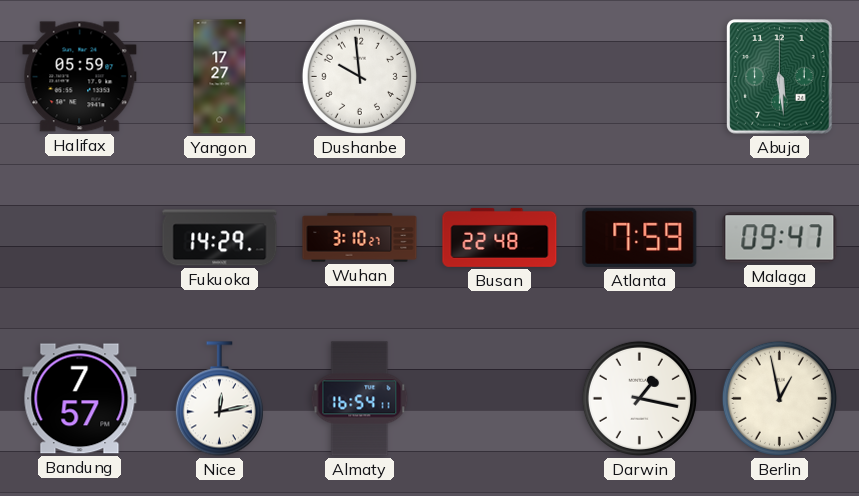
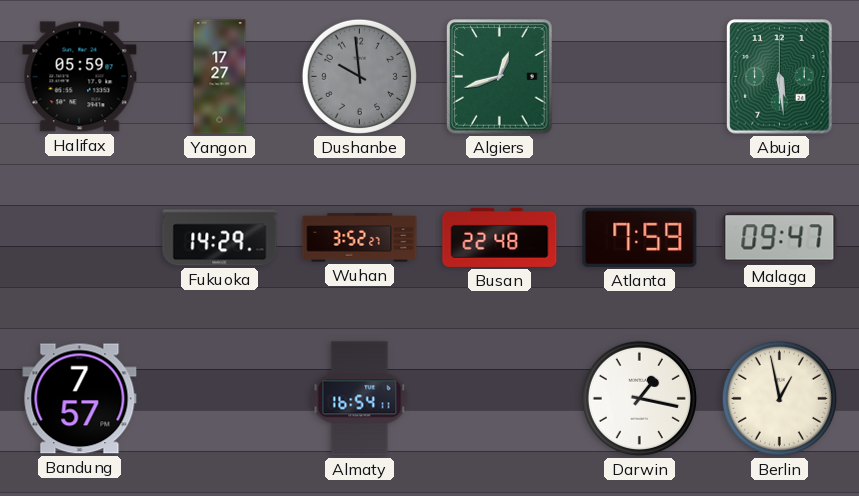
Dushanbe dial: white -> grey
Algiers: none -> 12:42
Wuhan: 3:10 -> 3:52
Nice: 12:13 -> none
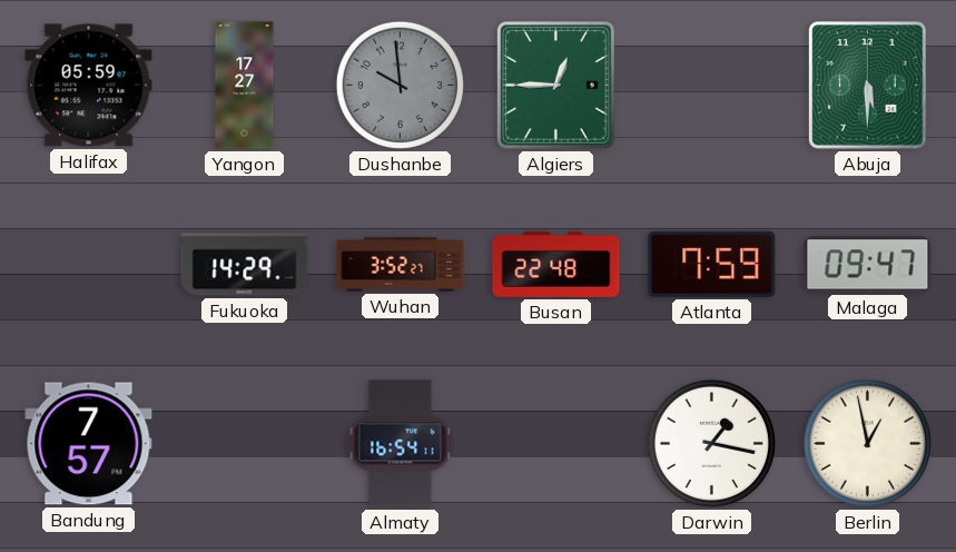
Algiers: 12:42 -> 12:45
Abuja: 5:29 -> 5:30
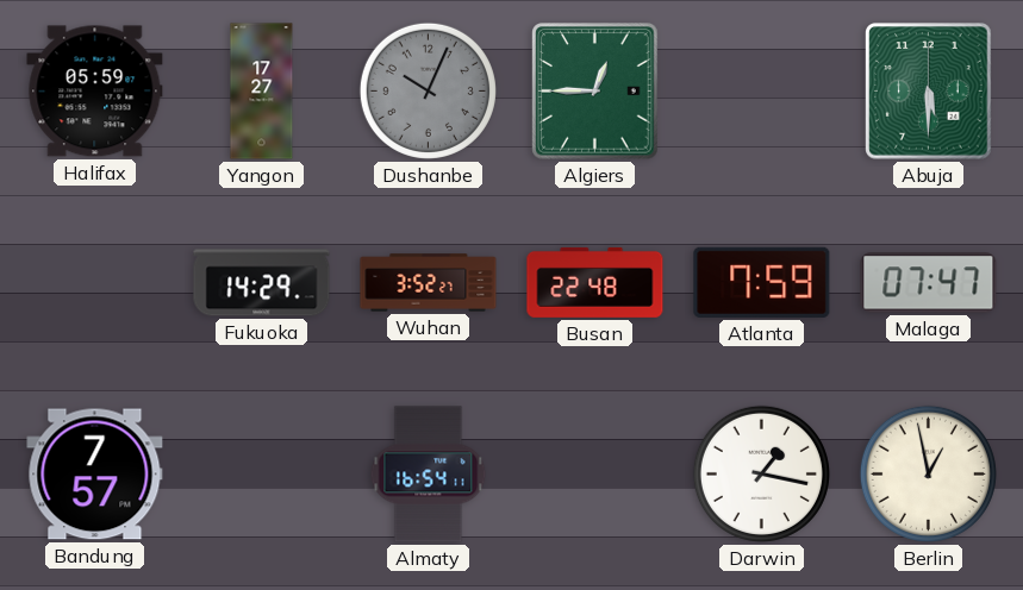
Dushanbe: 9:59 -> 10:04
Malaga: 09:47 -> 07:47
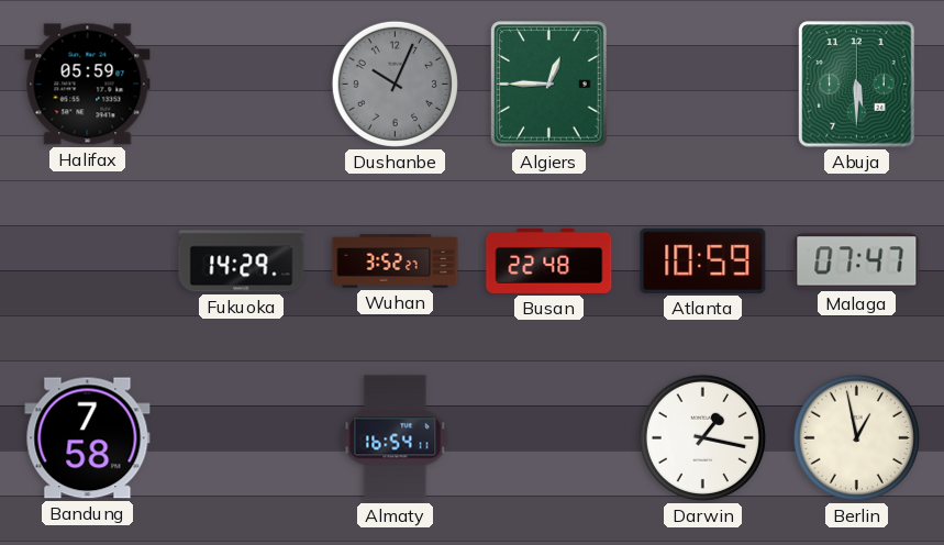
Yangon: 17:27 -> none
Atlanta: 7:59 -> 10:59
Bandung: 7:57 -> 7:58
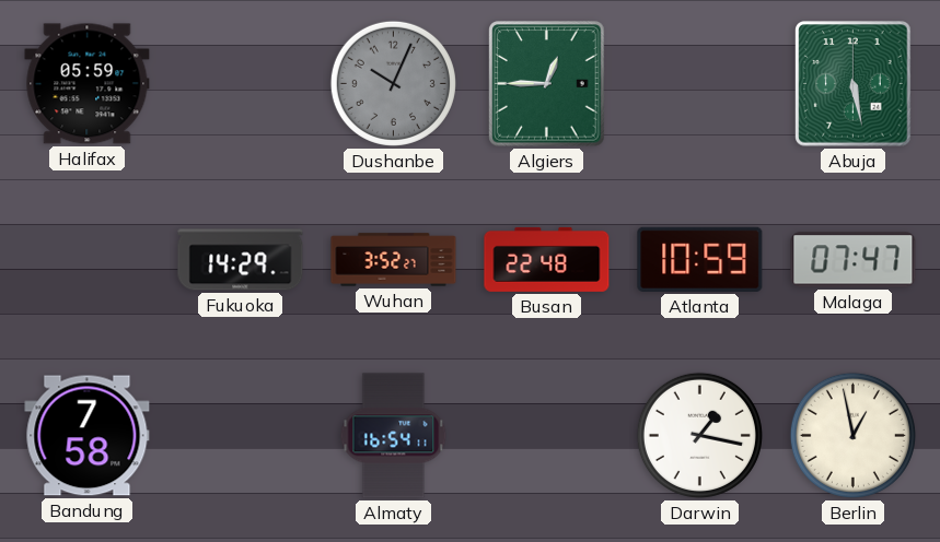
Abuja: 5:30 -> 5:28
